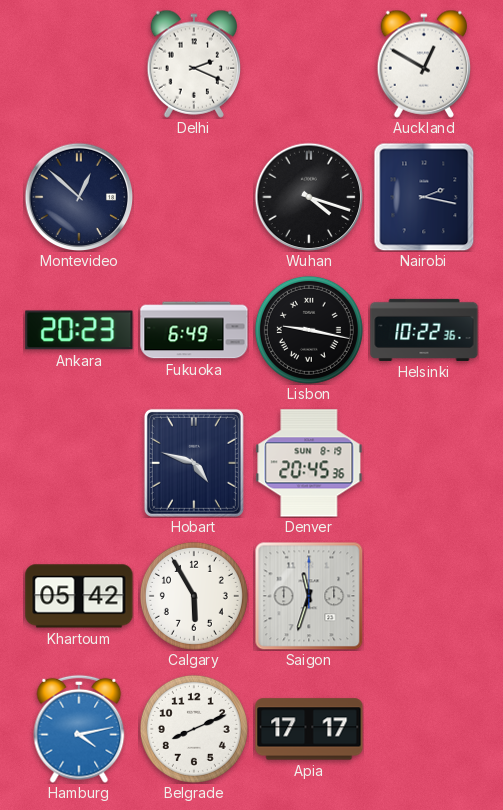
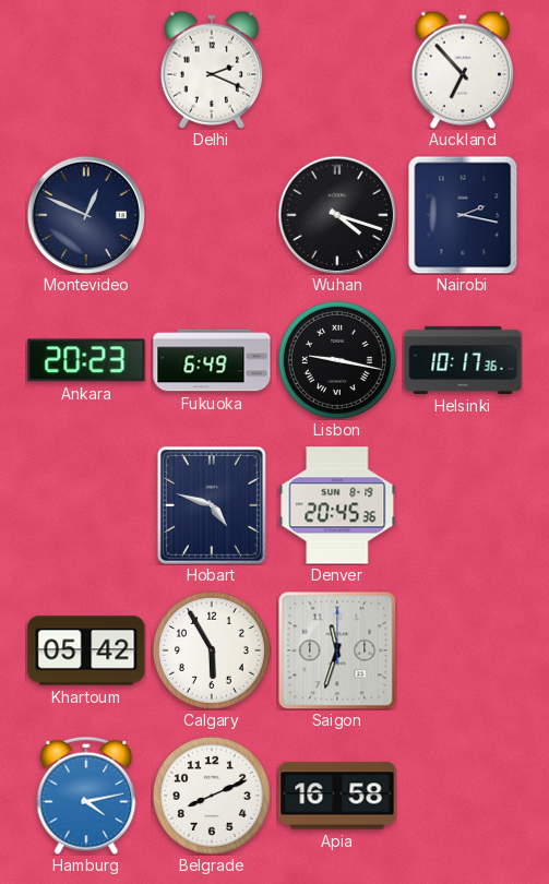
Auckland: 12:50 -> 6:53
Montevideo: 12:52 -> 12:49
Helsinki: 10:22 -> 10:17
Apia: 17:17 -> 16:58
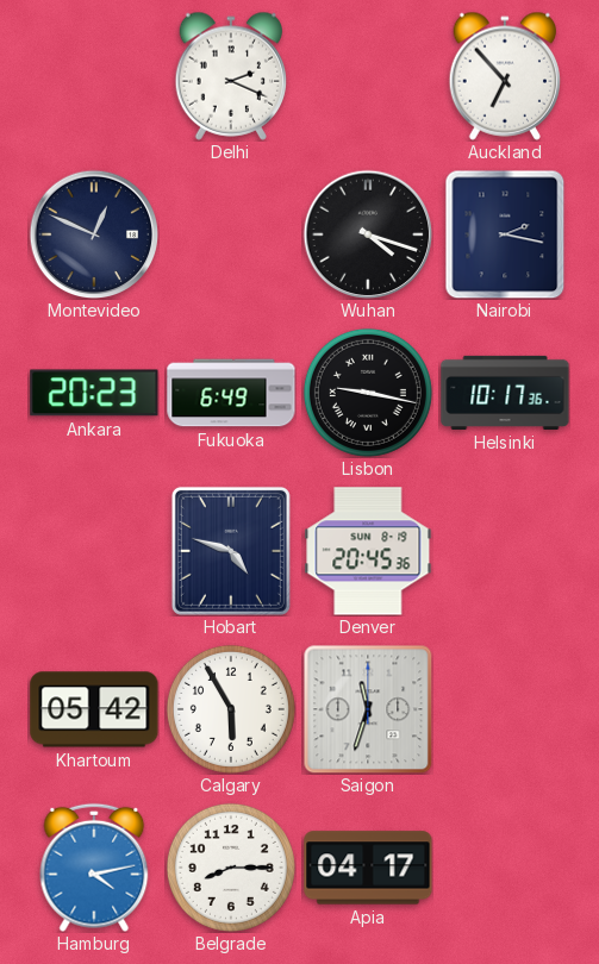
Belgrade: 8:11 -> 8:15
Apia: 16:58 -> 04:17
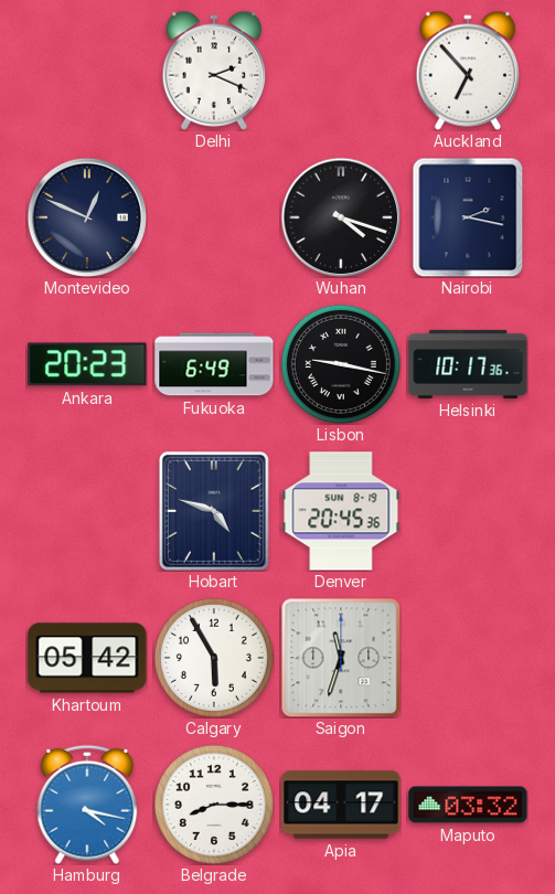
Hamburg: 4:13 -> 4:17
Maputo: none -> 03:32
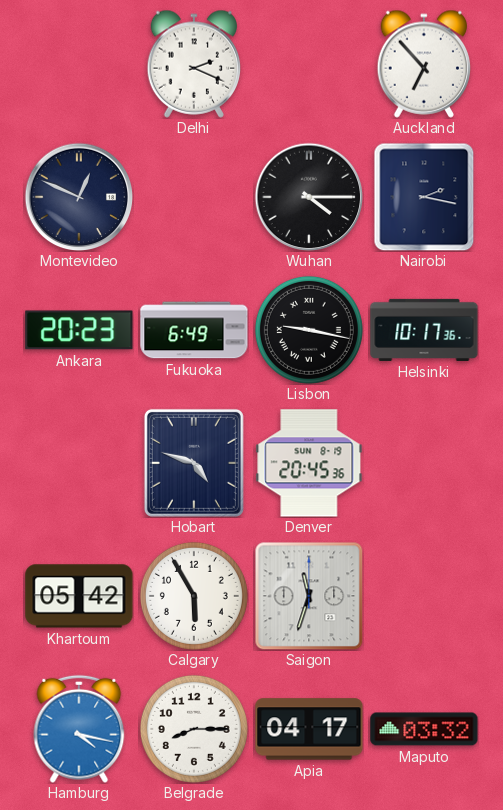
Wuhan: 4:18 -> 4:15
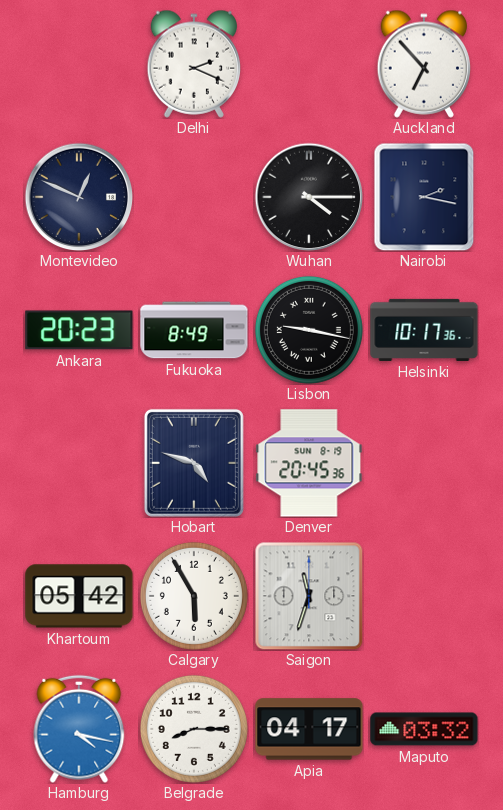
Fukuoka: 6:49 -> 8:49
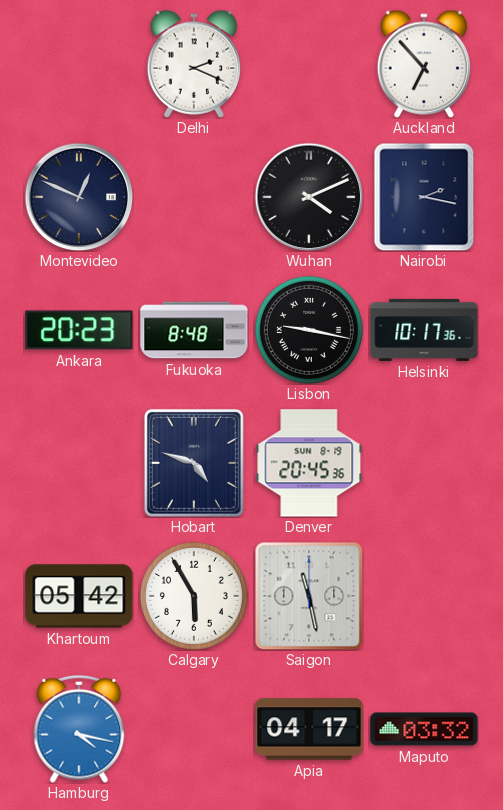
Wuhan: 4:15 -> 4:11
Fukuoka: 8:49 -> 8:48
Saigon: 11:33 -> 11:28
Belgrade: 8:15 -> none
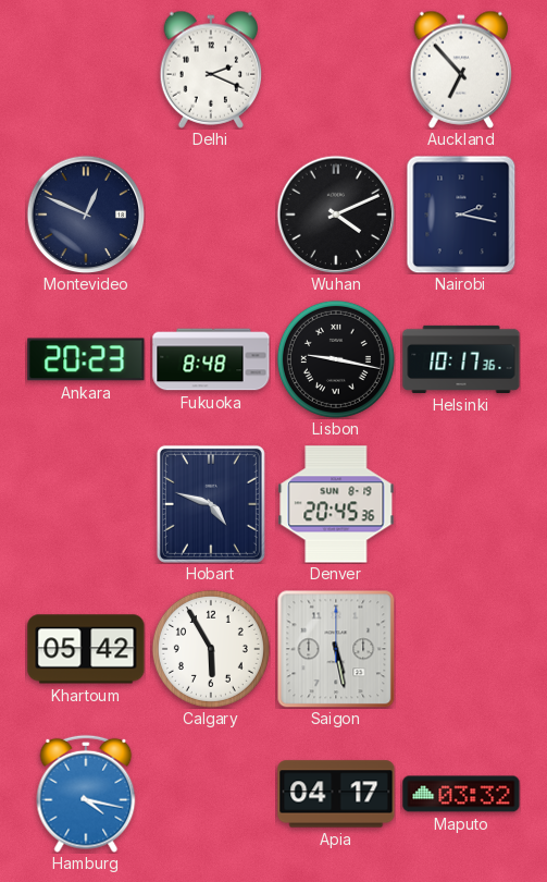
Saigon: 11:28 -> 5:28
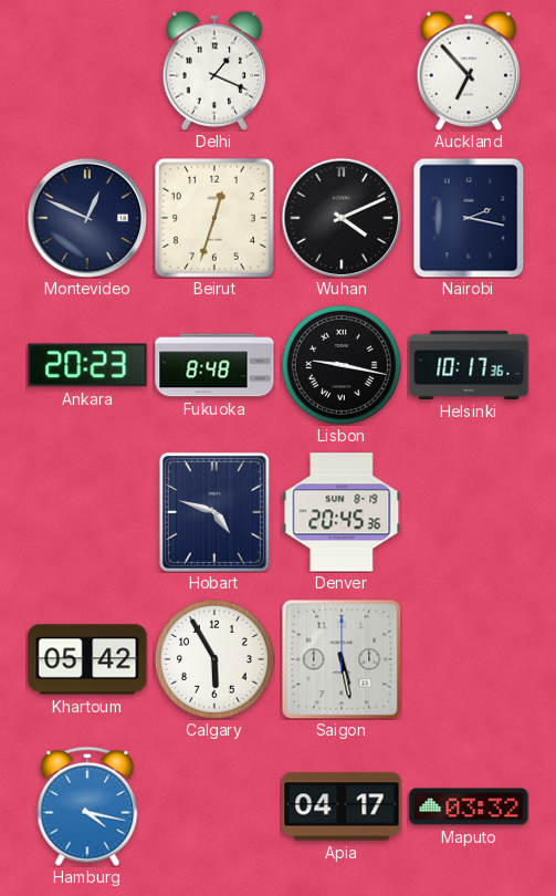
Delhi: 2:19 -> 1:19
Beirut: none -> 12:33
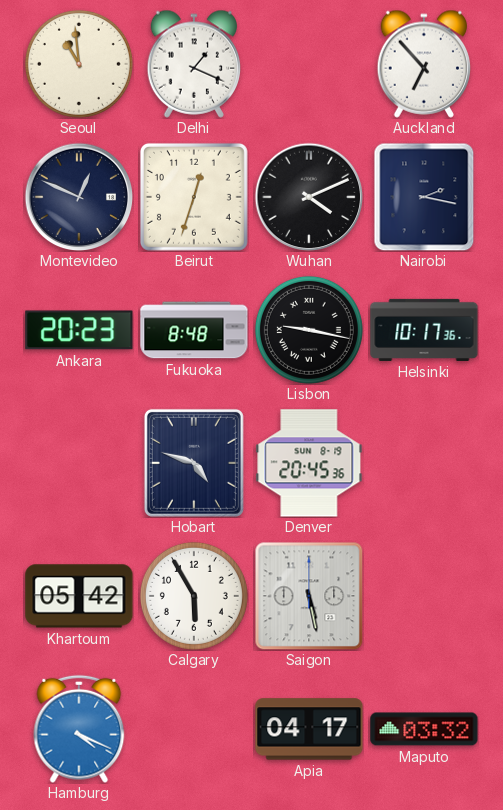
Seoul: none -> 10:59
Hamburg: 4:17 -> 4:19
